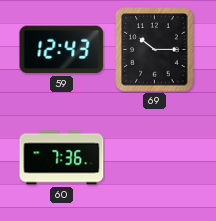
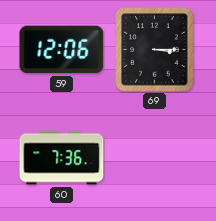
59: 12:43 -> 12:06
69: 10:15 -> 3:15
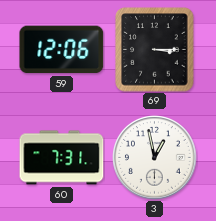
60: 7:36 -> 7:31
3: none -> 12:58
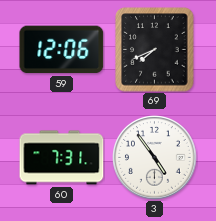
69: 3:15 -> 7:41
3: 12:58 -> 4:54
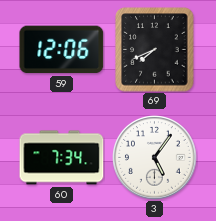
60: 7:31 -> 7:34
3: 4:54 -> 5:06
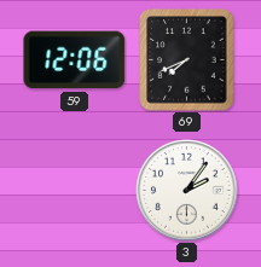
60: 7:34 -> none
3: 5:06 -> 2:06
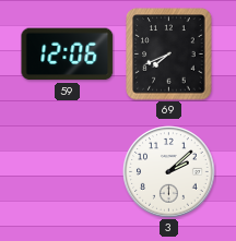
3: 2:06 -> 2:08
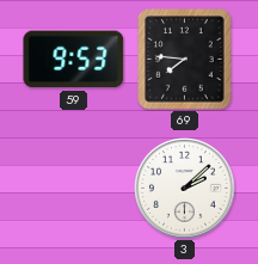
59: 12:06 -> 9:53
69: 7:41 -> 7:46
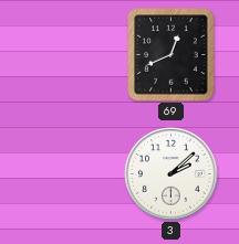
59: 9:53 -> none
69: 7:46 -> 12:41
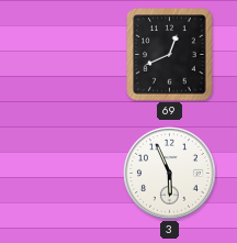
3: 2:08 -> 5:56
